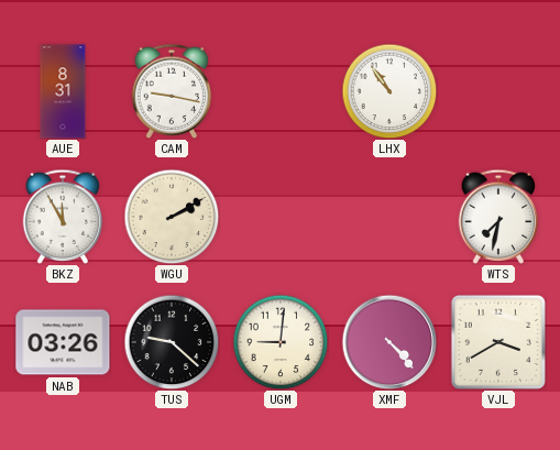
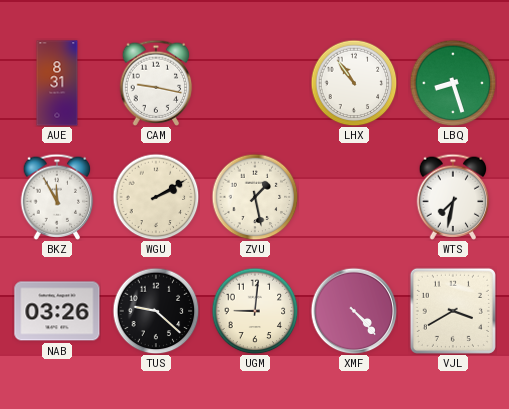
LBQ: none -> 8:27
ZVU: none -> 1:28
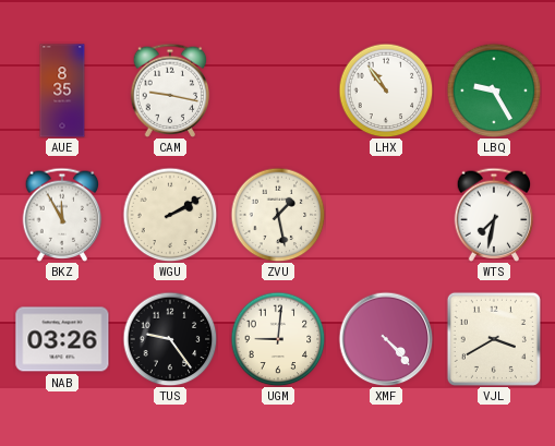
AUE: 8:31 -> 8:35
LBQ: 8:27 -> 9:25
TUS: 9:22 -> 9:24
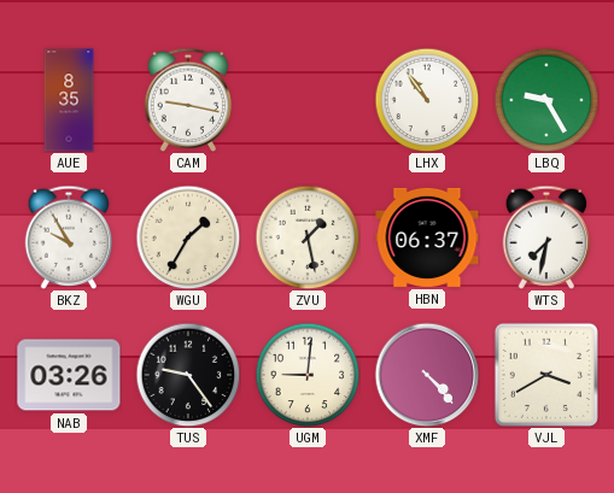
BKZ: 11:55 -> 9:55
WGU: 2:10 -> 1:35
HBN: none -> 06:37
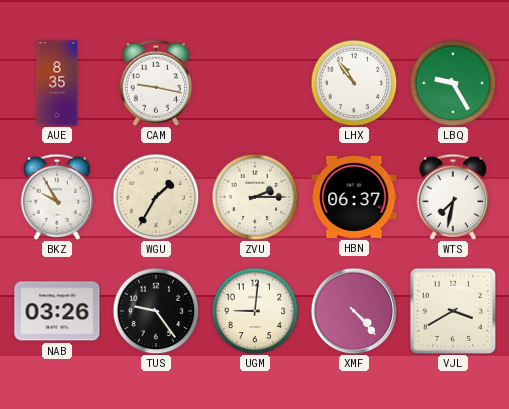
ZVU: 1:28 -> 2:15
